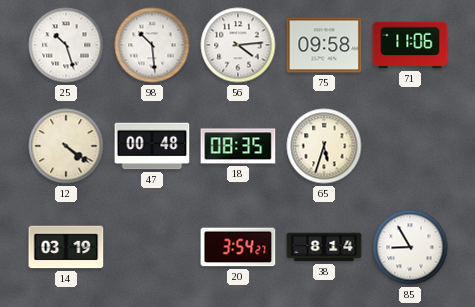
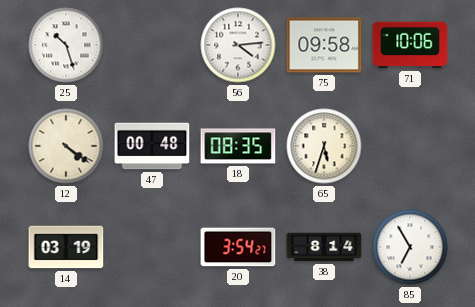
98: 10:29 -> none
71: 11:06 -> 10:06
85: 8:55 -> 6:55
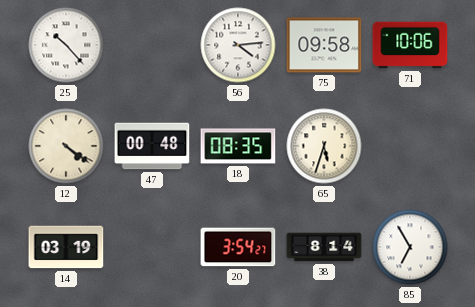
25: 10:27 -> 10:23
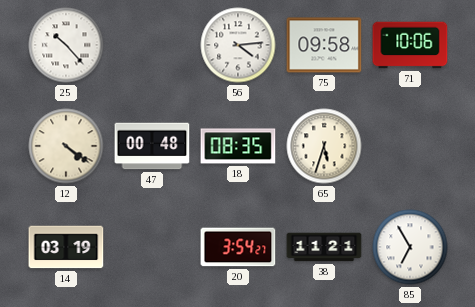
38: 8:14 -> 11:21
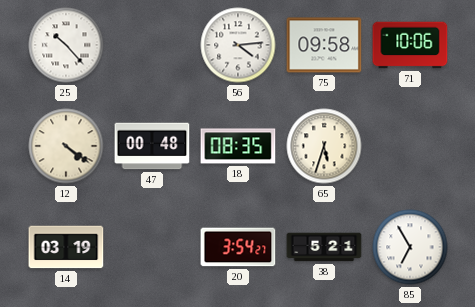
38: 11:21 -> 5:21
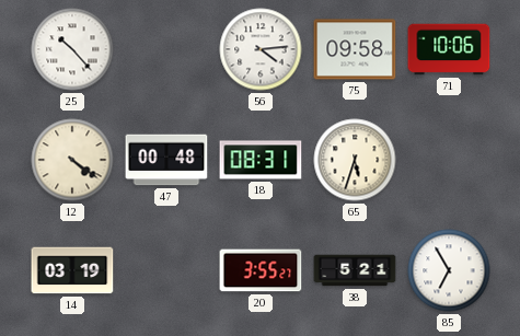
18: 08:35 -> 08:31
20: 3:54 -> 3:55
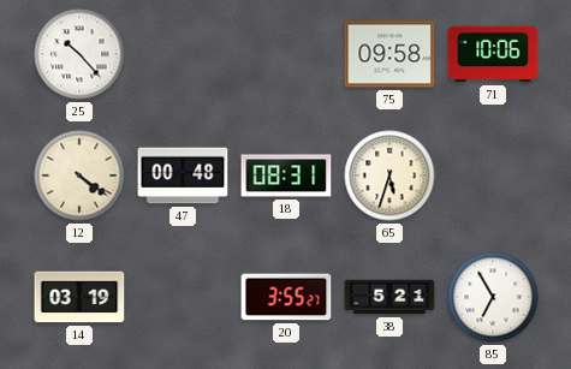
56: 4:14 -> none
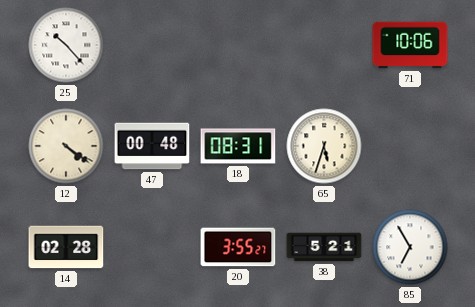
75: 09:58 -> none
14: 03:19 -> 02:28
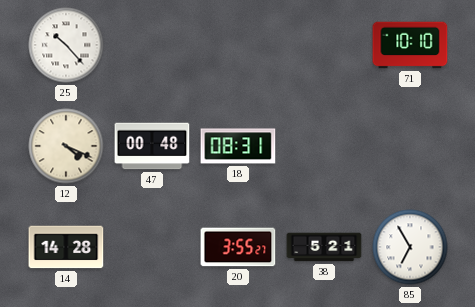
71: 10:06 -> 10:10
12: 4:21 -> 4:19
65: 5:33 -> none
14: 02:28 -> 14:28
